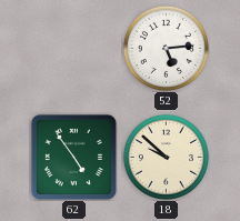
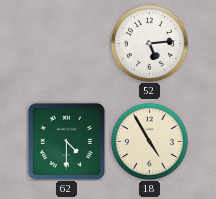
62: 4:54 -> 4:30
18: 9:52 -> 4:55
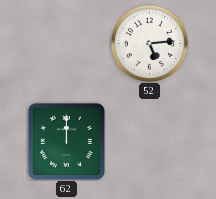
62: 4:30 -> 12:00
18: 4:55 -> none
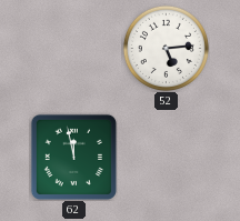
62: 12:00 -> 11:58
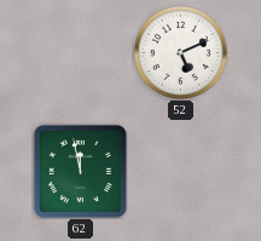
52: 5:14 -> 5:11
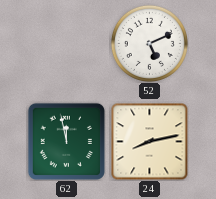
24: none -> 8:13
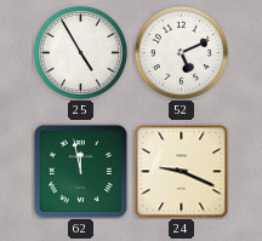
25: none -> 4:55
24: 8:13 -> 9:19
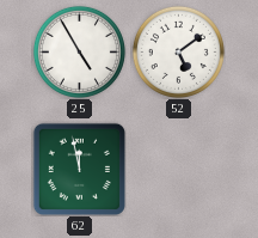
52: 5:11 -> 5:09
24: 9:19 -> none
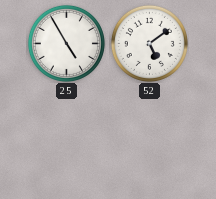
62: 11:58 -> none
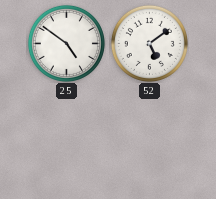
25: 4:55 -> 4:51
